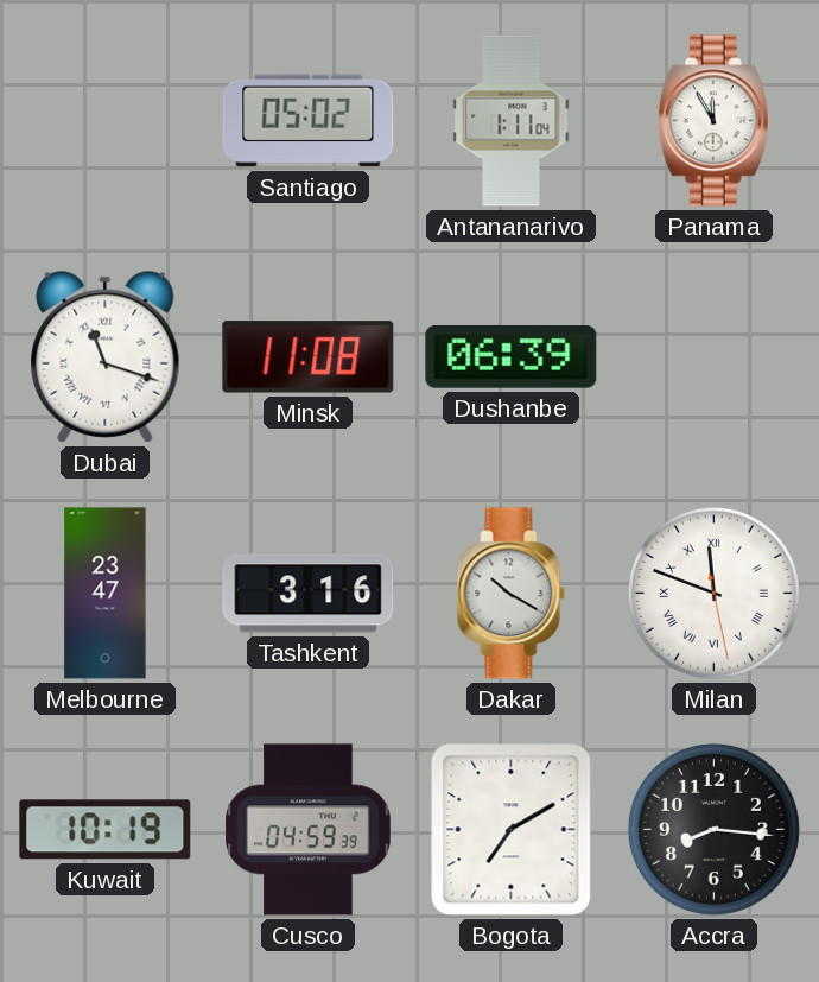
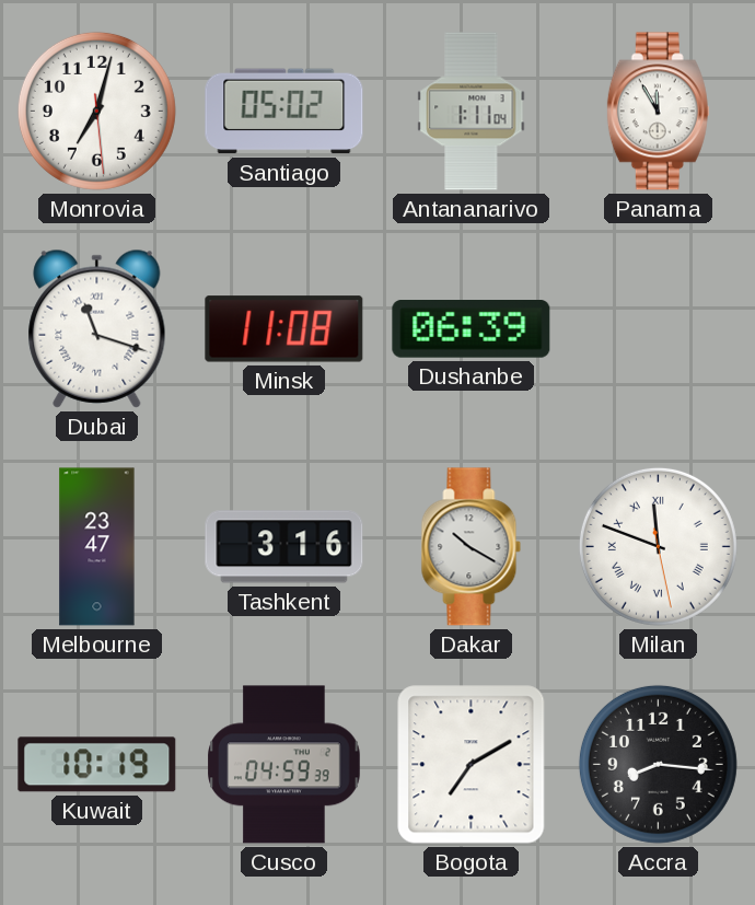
Monrovia: none -> 7:02
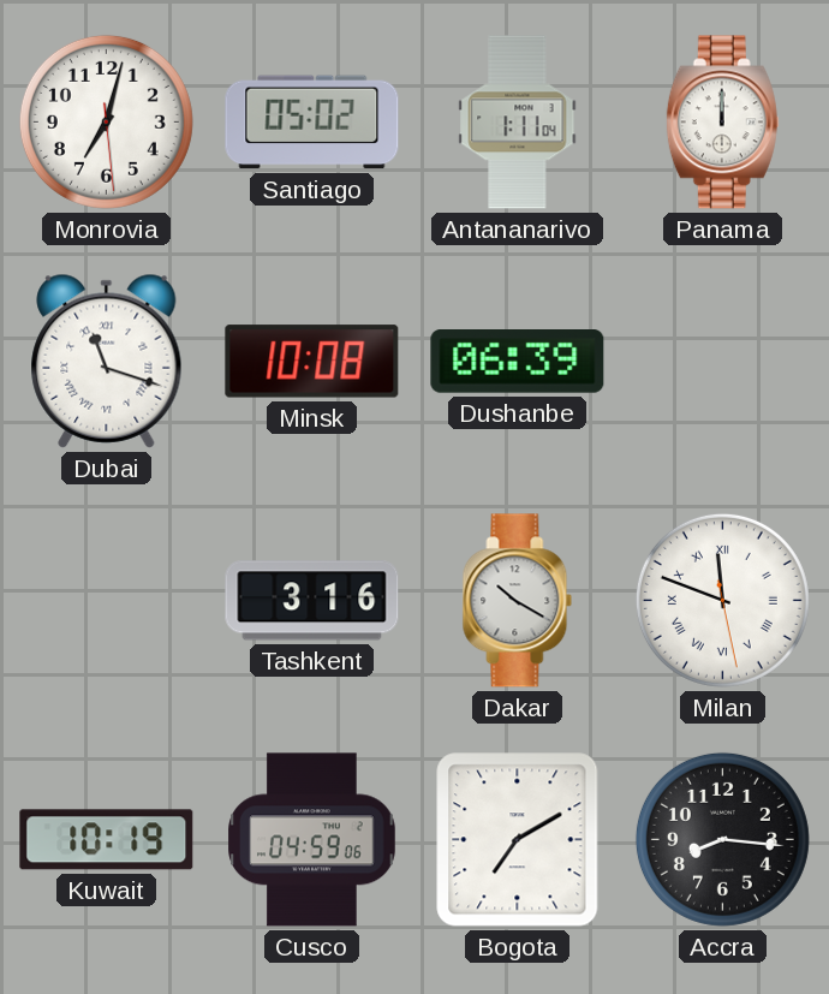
Panama: 11:55 -> 12:00
Minsk: 11:08 -> 10:08
Melbourne: 23:47 -> none
Cusco: 04:59:39 -> 04:59:06
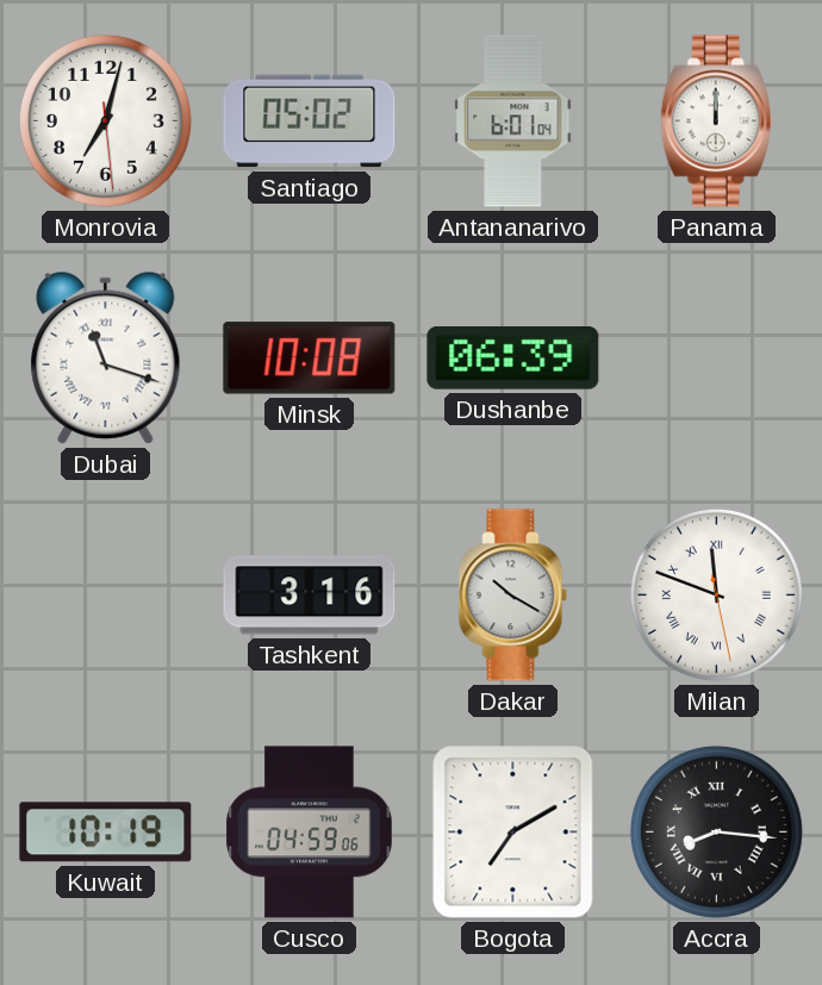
Antananarivo: 1:11 -> 6:01
Accra numerals: Arabic -> Roman
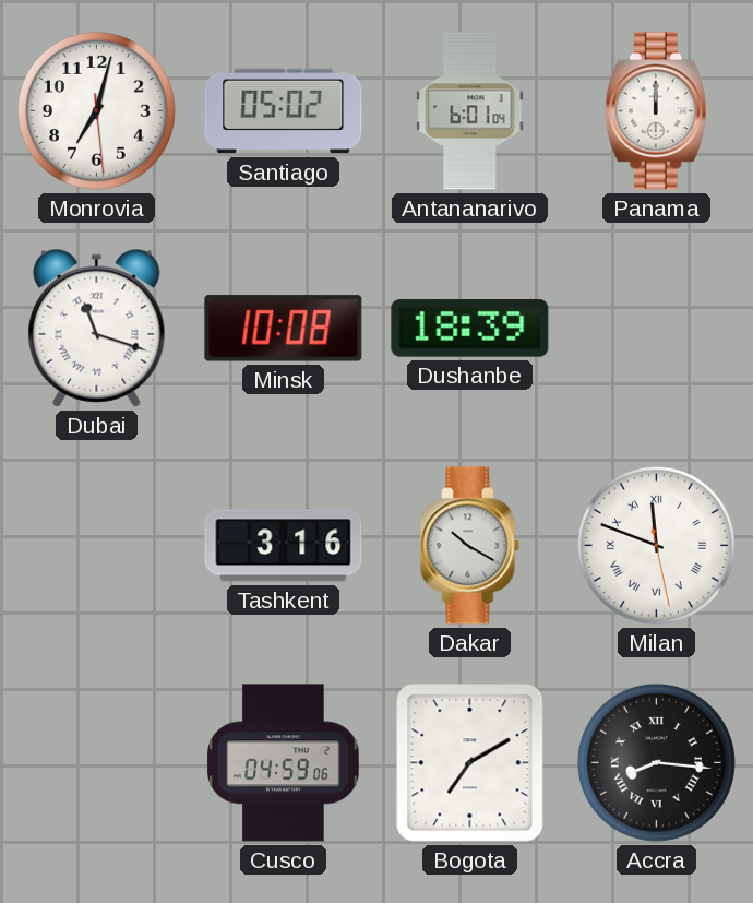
Dushanbe: 06:39 -> 18:39
Kuwait: 10:19 -> none
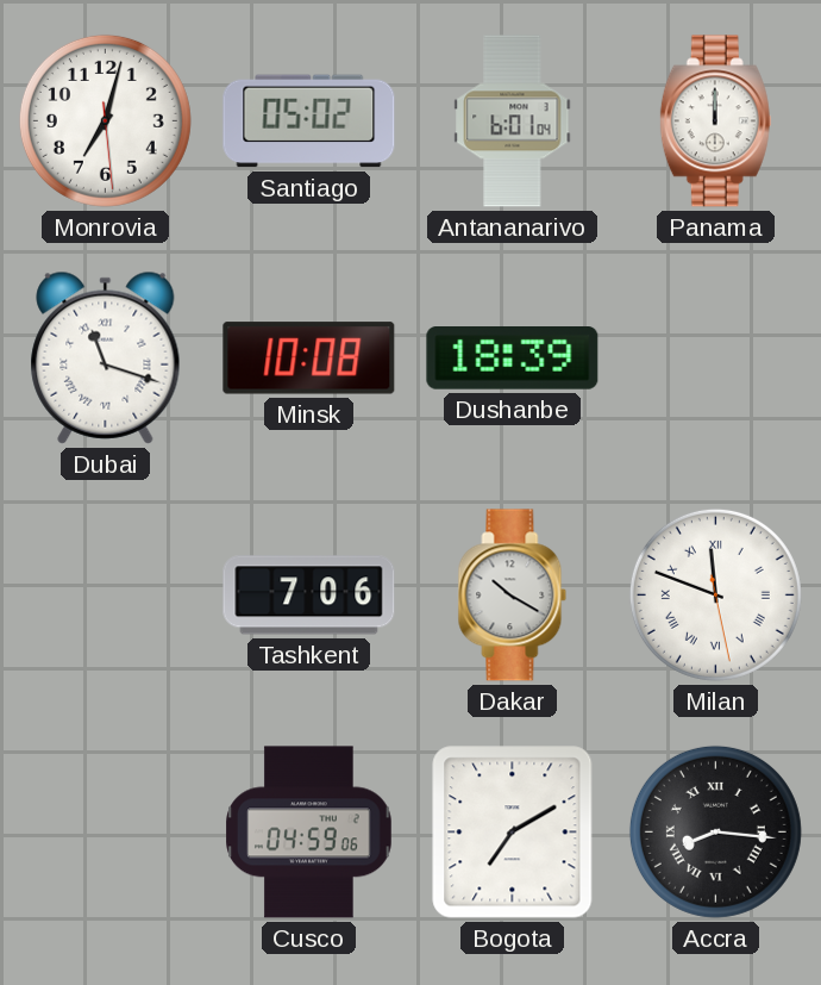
Tashkent: 3:16 -> 7:06
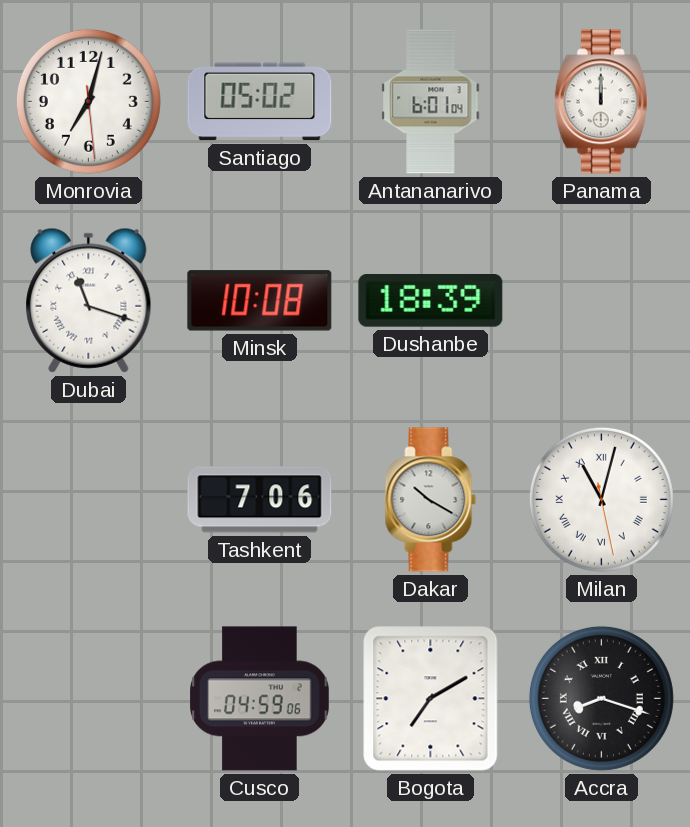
Milan: 11:48 -> 11:02
Accra: 8:16 -> 8:18
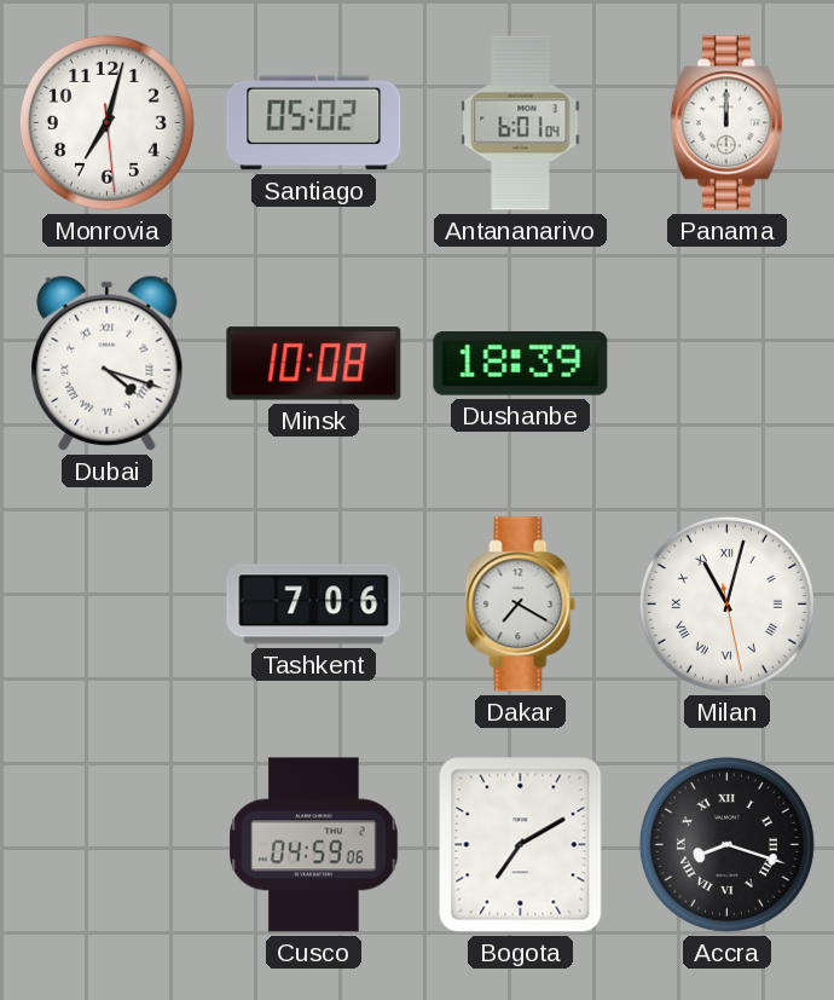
Dubai: 11:18 -> 4:18
Dakar: 10:20 -> 7:20
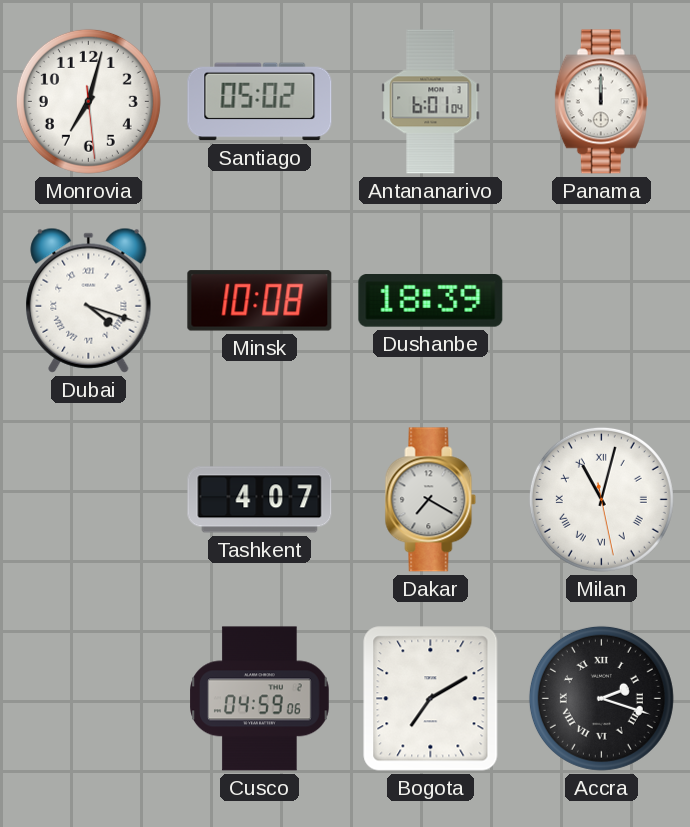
Tashkent: 7:06 -> 4:07
Accra: 8:18 -> 2:18
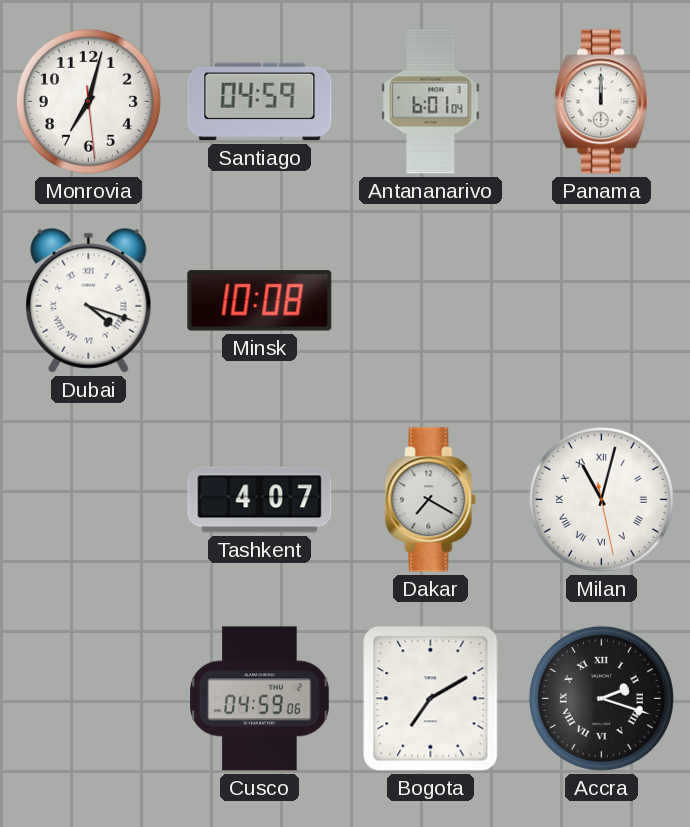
Santiago: 05:02 -> 04:59
Dushanbe: 18:39 -> none
